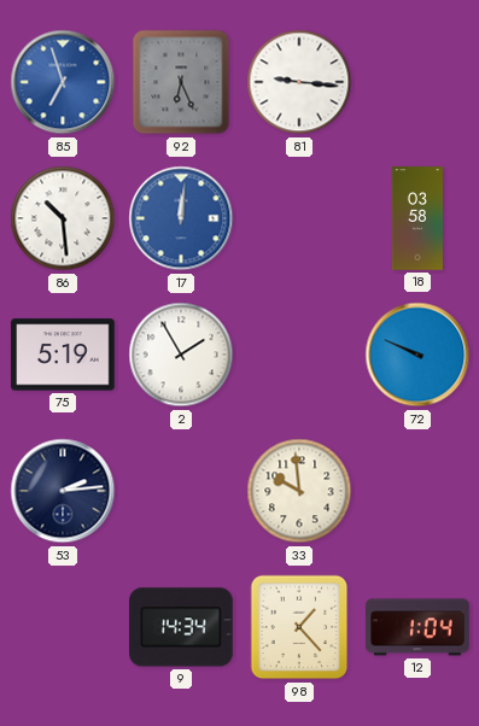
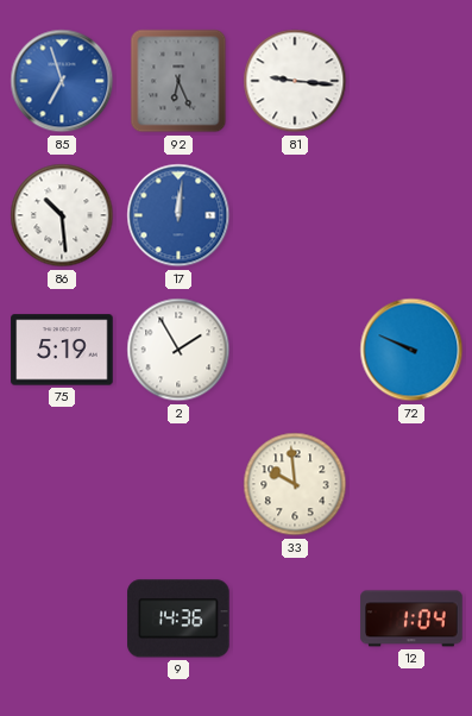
18: 03:58 -> none
53: 2:14 -> none
9: 14:34 -> 14:36
98: 1:23 -> none
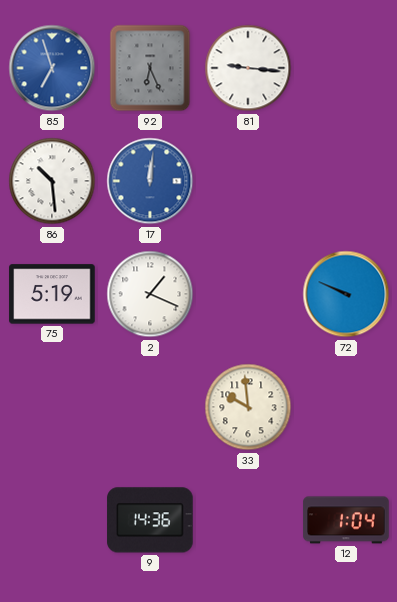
2: 1:55 -> 1:19
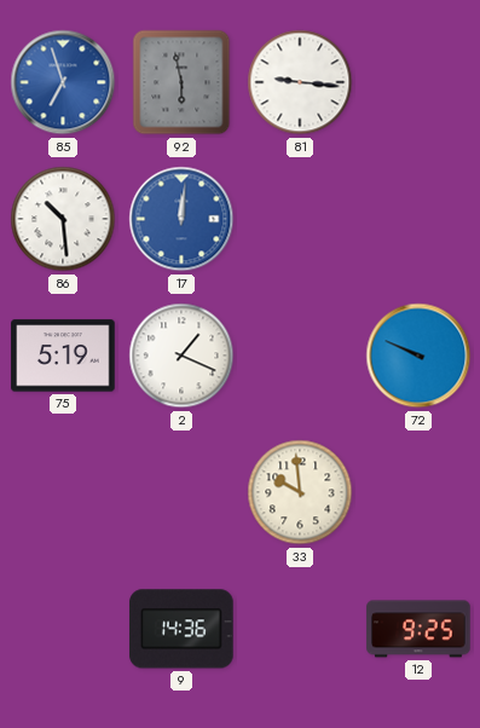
92: 6:26 -> 5:58
12: 1:04 -> 9:25
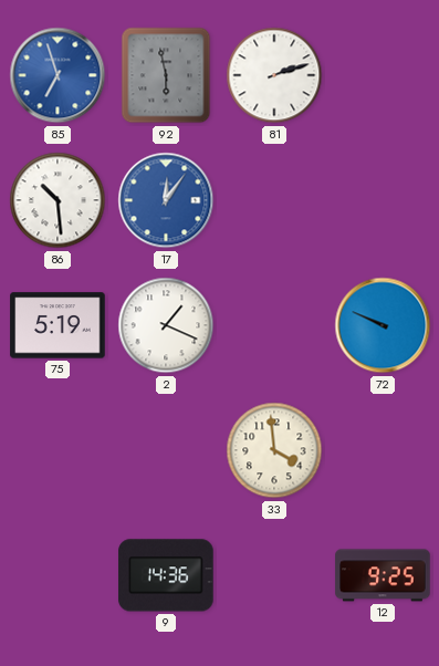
81: 9:16 -> 2:12
17: 12:01 -> 12:06
33: 9:59 -> 3:59
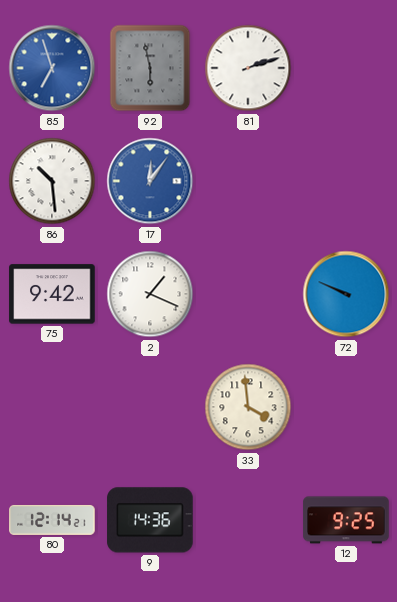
75: 5:19 -> 9:42
80: none -> 12:14
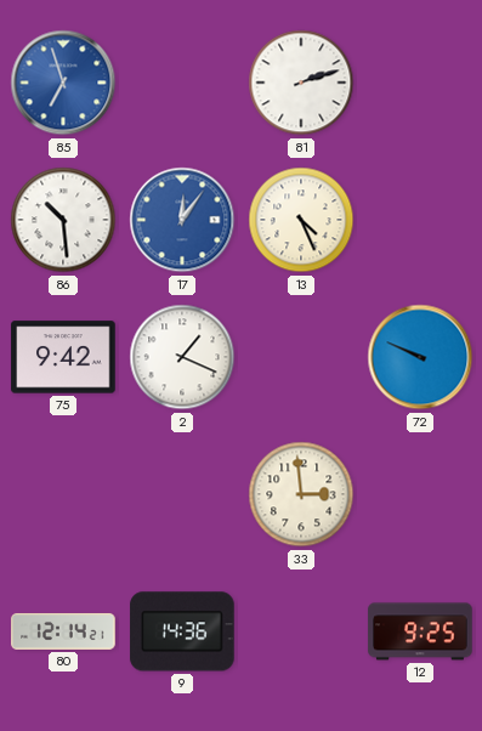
92: 5:58 -> none
13: none -> 4:26
33: 3:59 -> 2:59
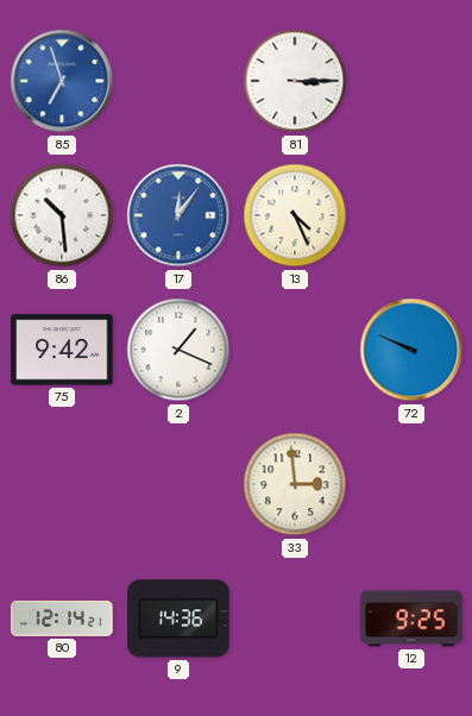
81: 2:12 -> 3:15
